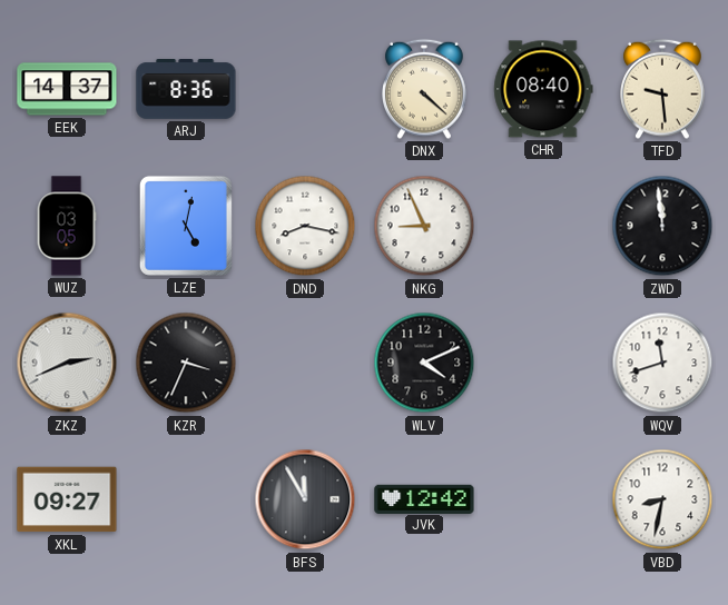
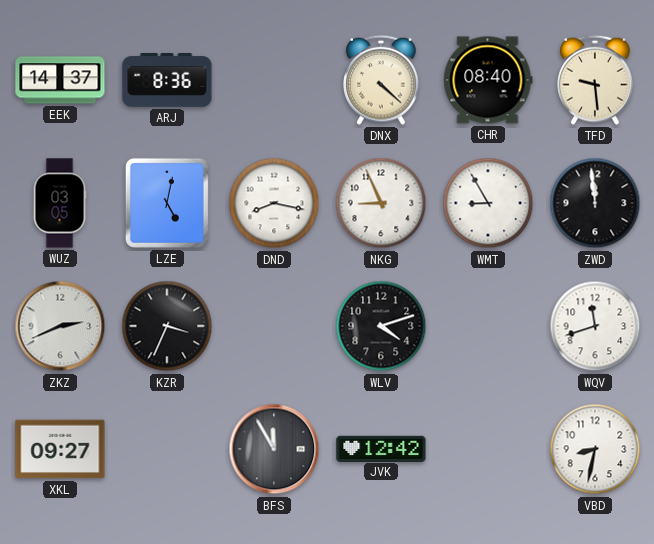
WMT: none -> 8:55
WLV: 4:11 -> 4:12
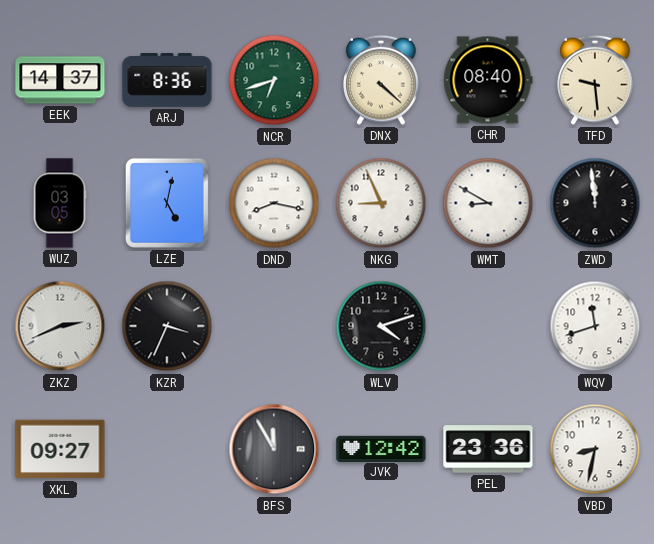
NCR: none -> 6:42
WMT: 8:55 -> 8:50
PEL: none -> 23:36
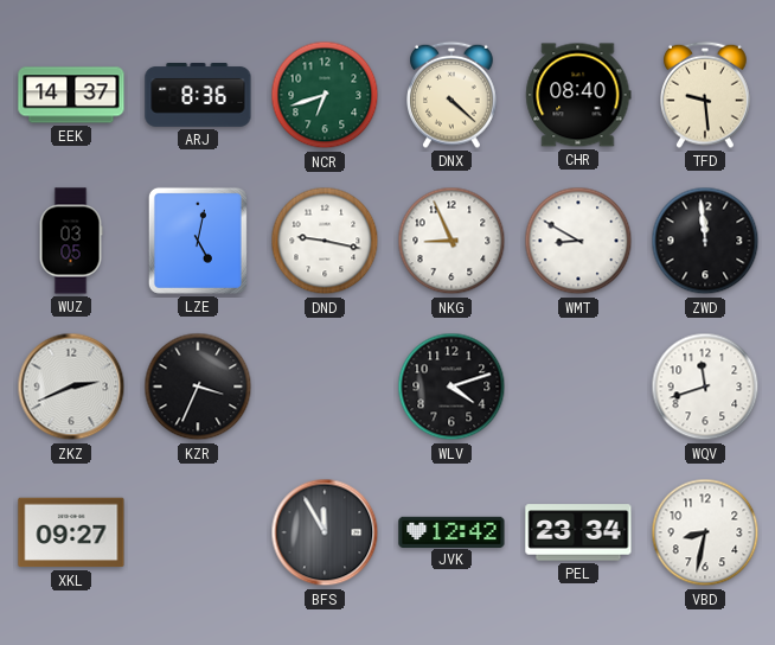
DND: 8:17 -> 9:17
PEL: 23:36 -> 23:34
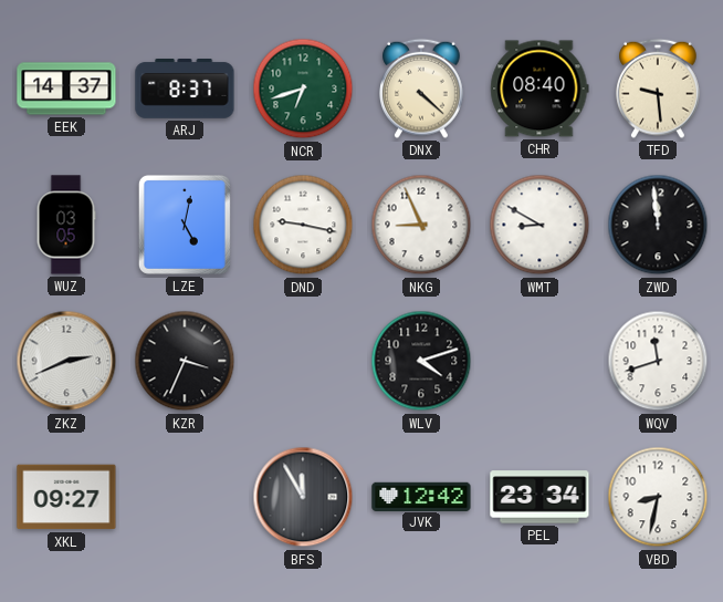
ARJ: 8:36 -> 8:37
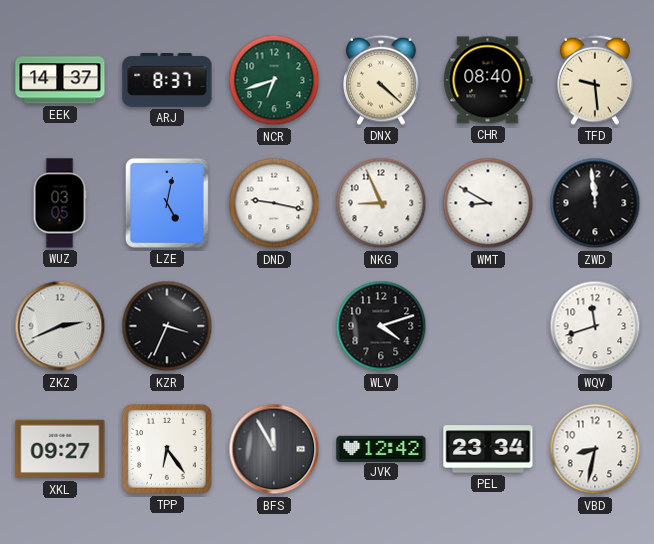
TPP: none -> 6:24
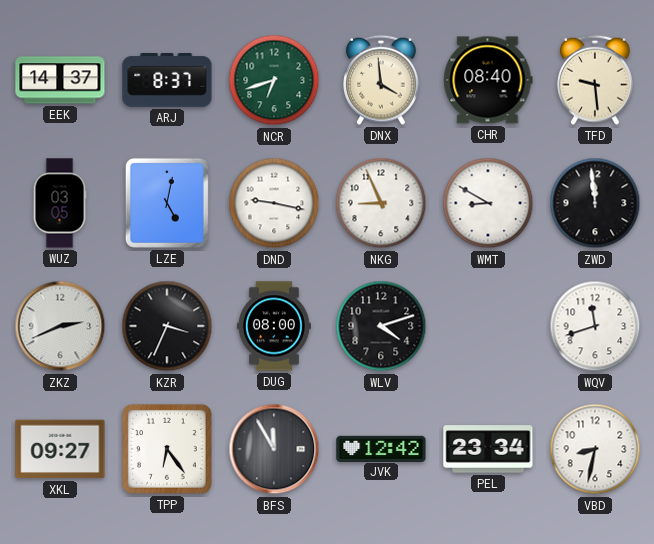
DNX: 4:22 -> 3:59
DUG: none -> 08:00
